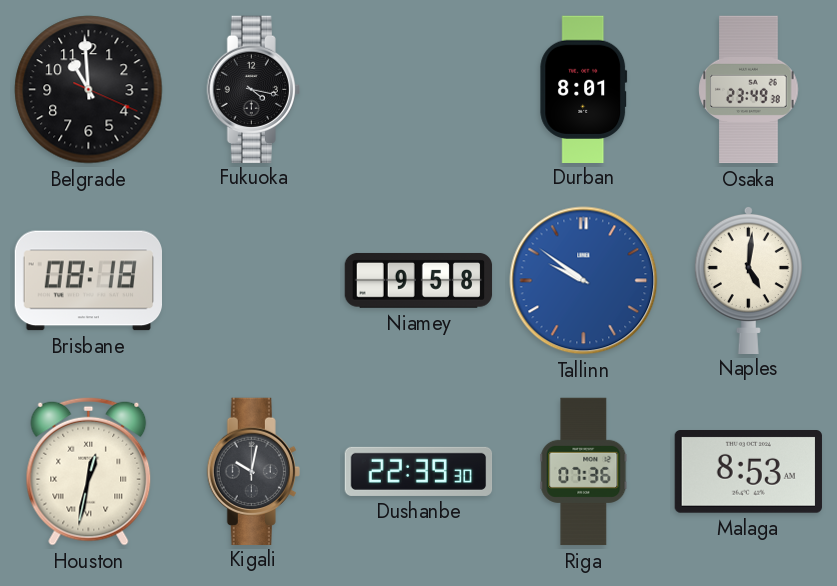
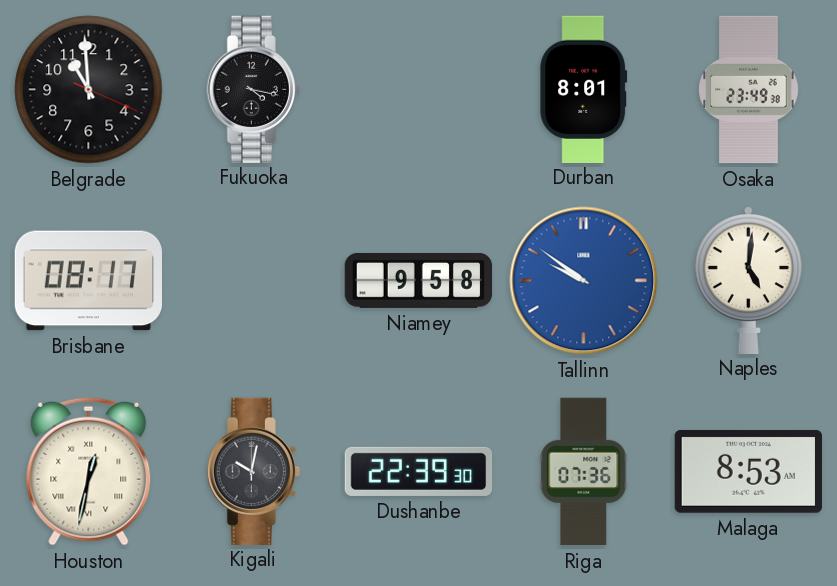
Brisbane: 08:18 -> 08:17
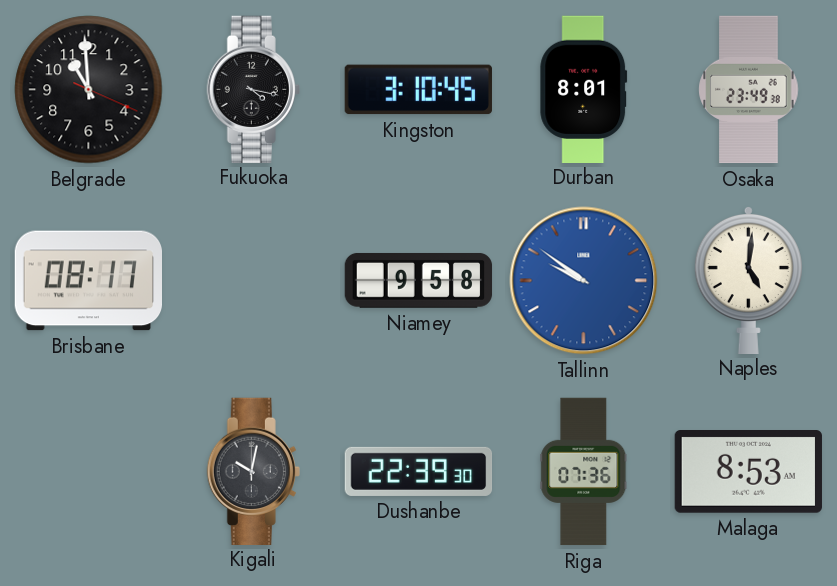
Kingston: none -> 3:10
Houston: 12:32 -> none
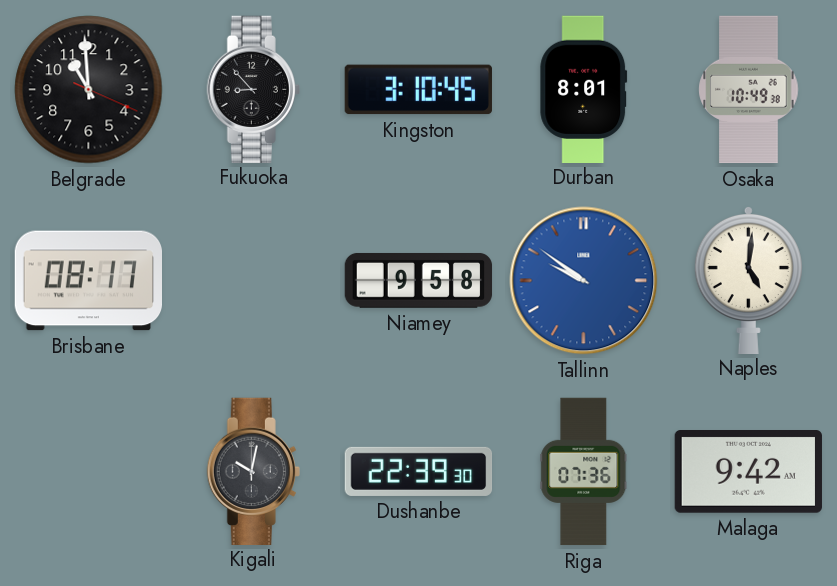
Fukuoka: 4:17 -> 8:53
Osaka: 23:49 -> 10:49
Malaga: 8:53 -> 9:42
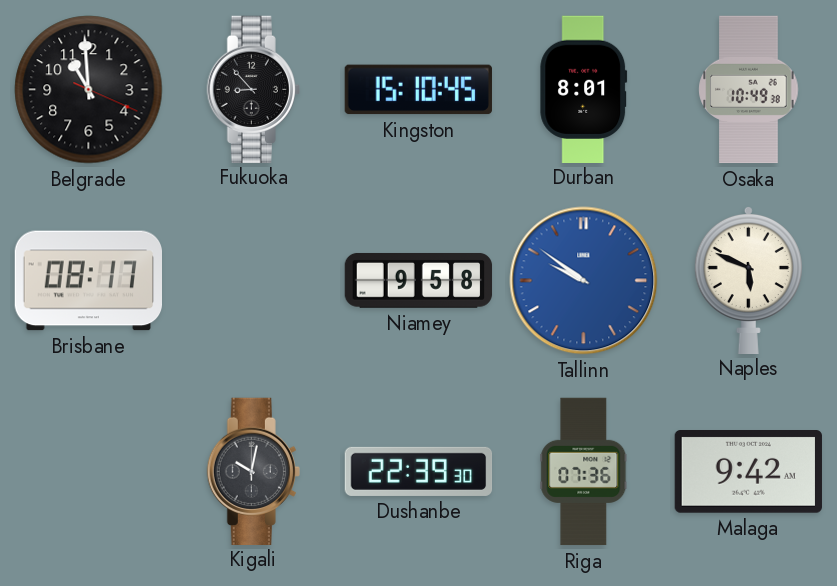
Kingston: 3:10 -> 15:10
Naples: 5:01 -> 5:49
